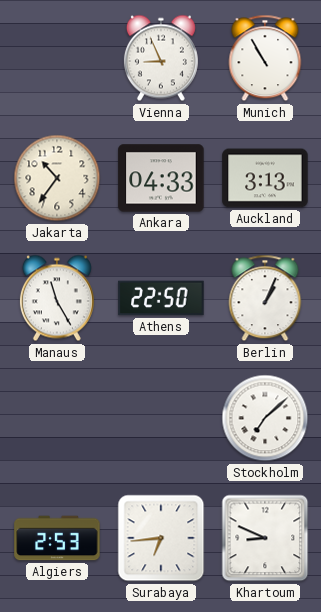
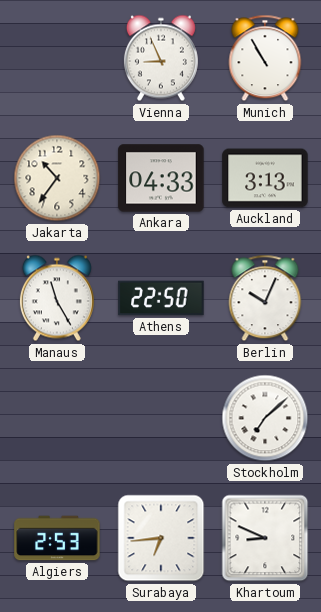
Berlin: 1:04 -> 10:04
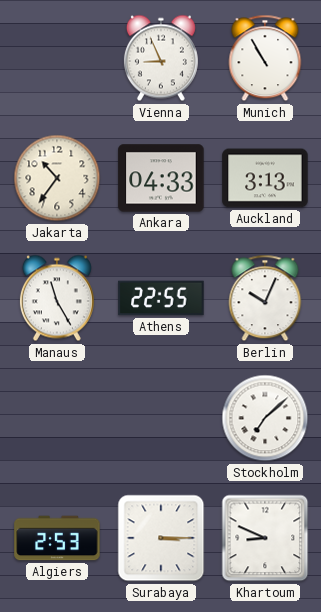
Athens: 22:50 -> 22:55
Surabaya: 6:44 -> 3:15
